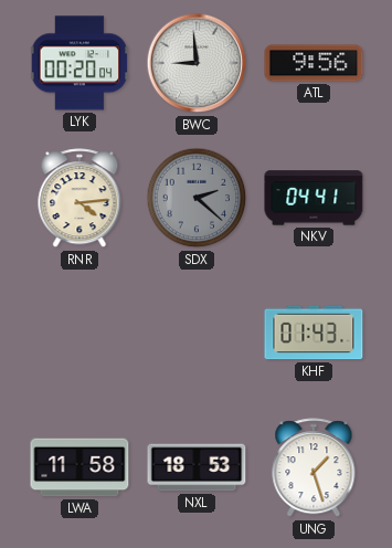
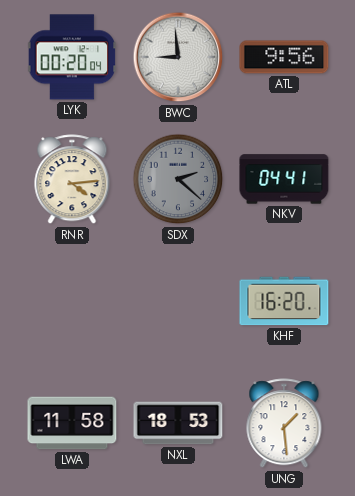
KHF: 01:43 -> 16:20
UNG: 1:27 -> 1:29
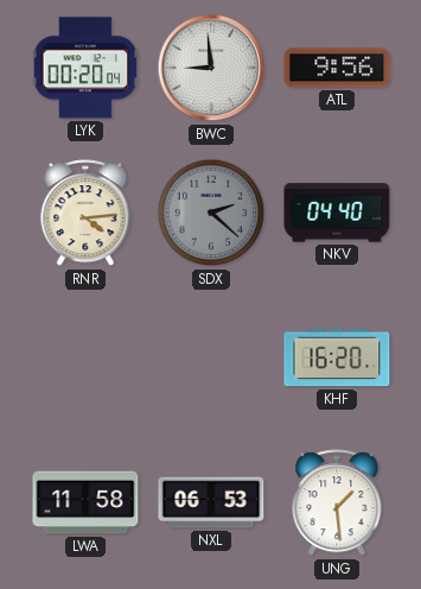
NKV: 04:41 -> 04:40
NXL: 18:53 -> 06:53
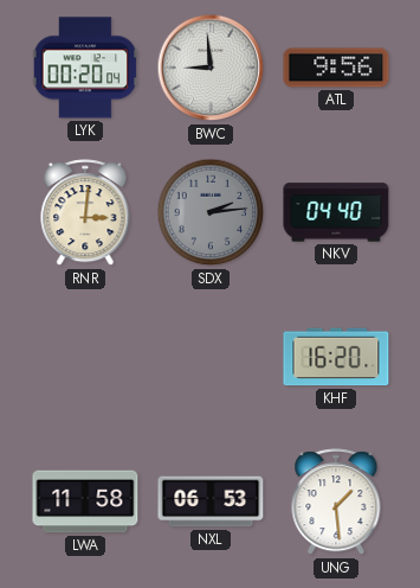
RNR: 4:14 -> 3:01
SDX: 2:22 -> 2:14
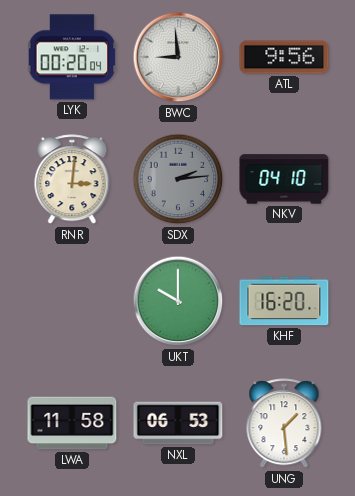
NKV: 04:40 -> 04:10
UKT: none -> 10:00
